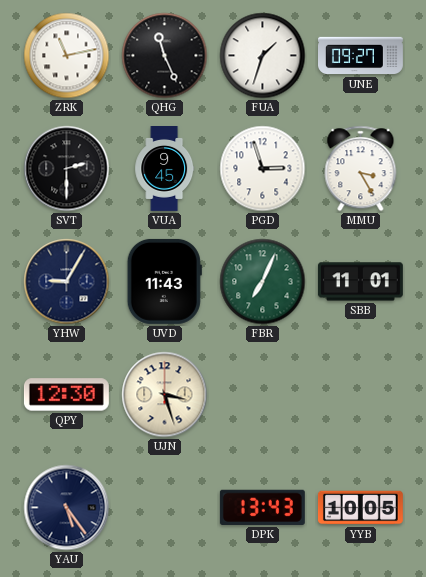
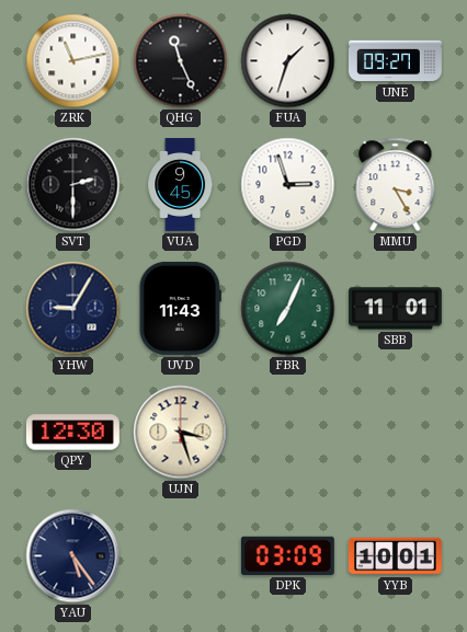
DPK: 13:43 -> 03:09
YYB: 10:05 -> 10:01
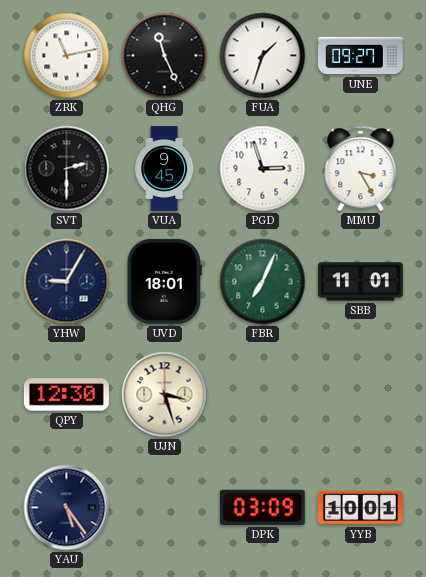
UVD: 11:43 -> 18:01
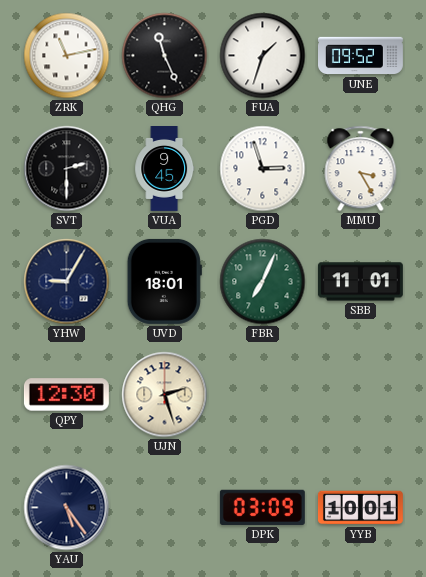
UNE: 09:27 -> 09:52
UJN: 3:27 -> 2:27
